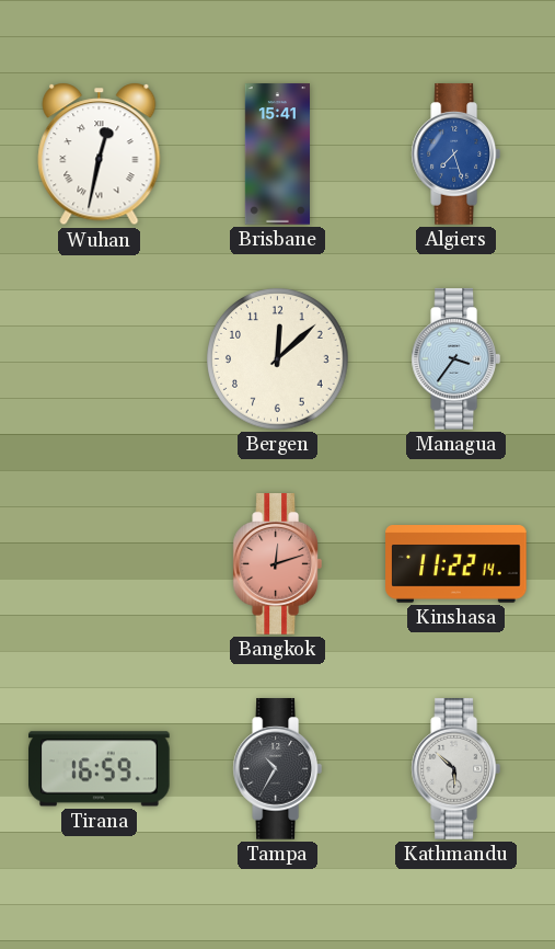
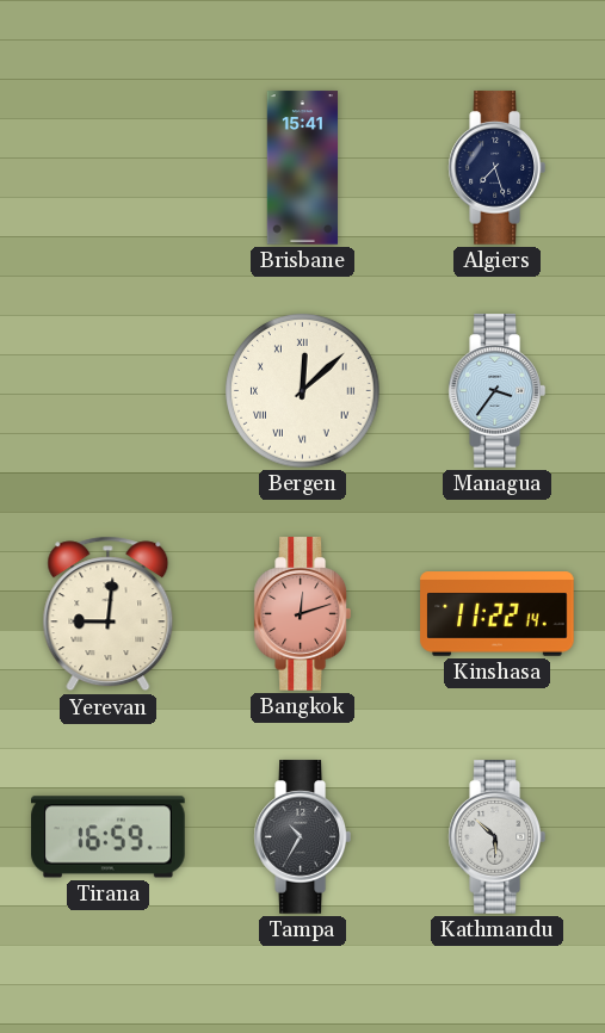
Wuhan: 12:32 -> none
Algiers dial: blue -> navy
Bergen numerals: Arabic -> Roman
Yerevan: none -> 9:01
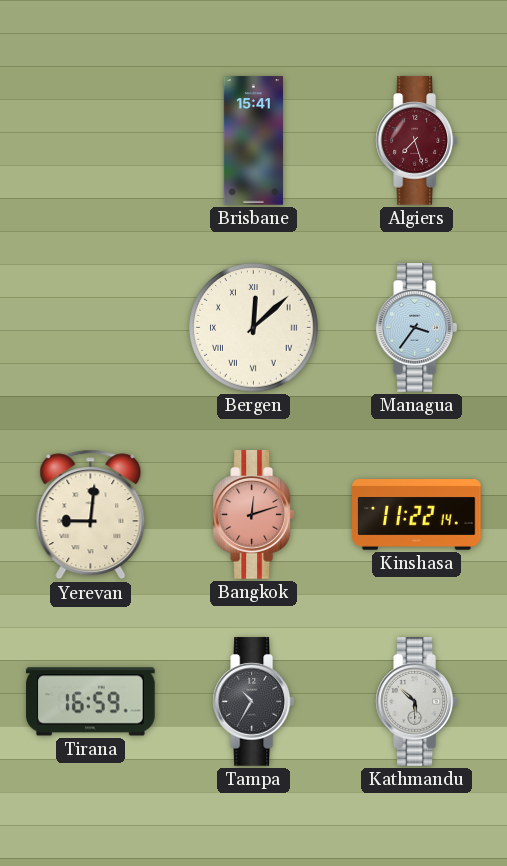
Algiers dial: navy -> burgundy
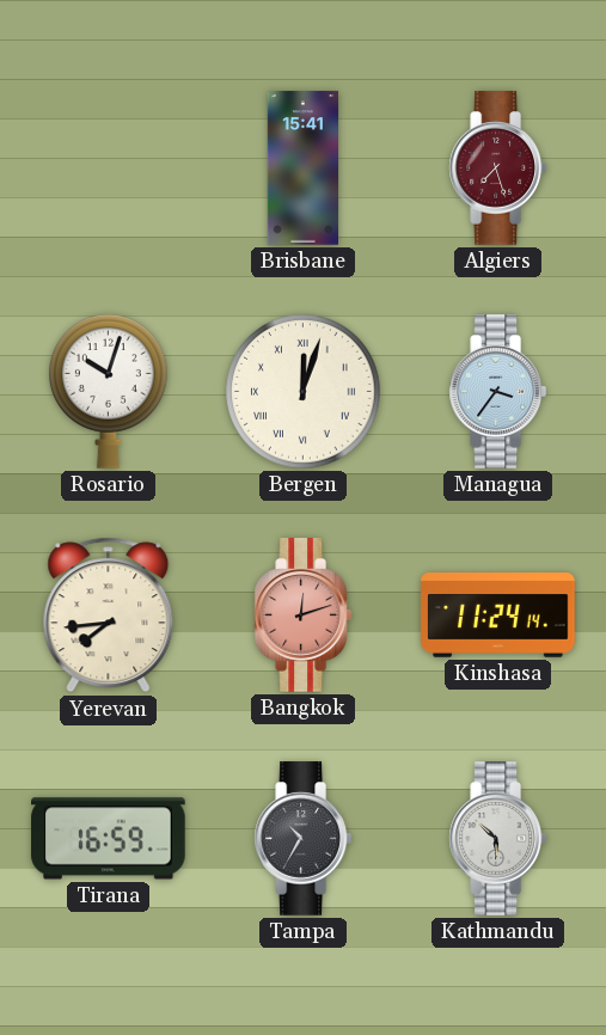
Rosario: none -> 10:03
Bergen: 12:08 -> 12:03
Yerevan: 9:01 -> 7:44
Kinshasa: 11:22 -> 11:24
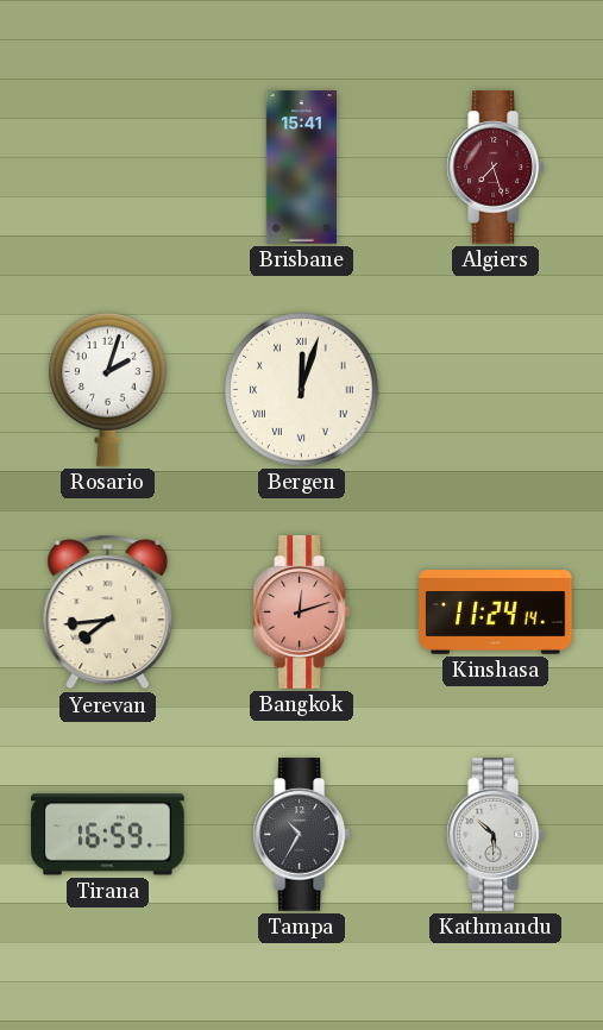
Rosario: 10:03 -> 2:03
Managua: 3:36 -> none
